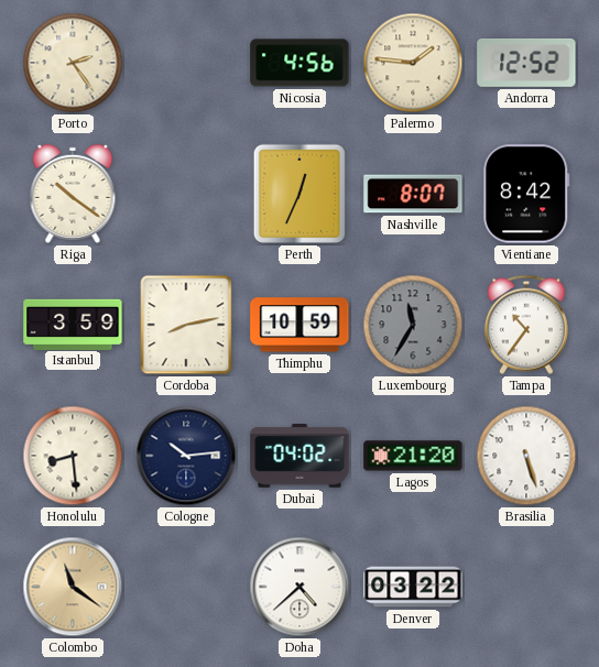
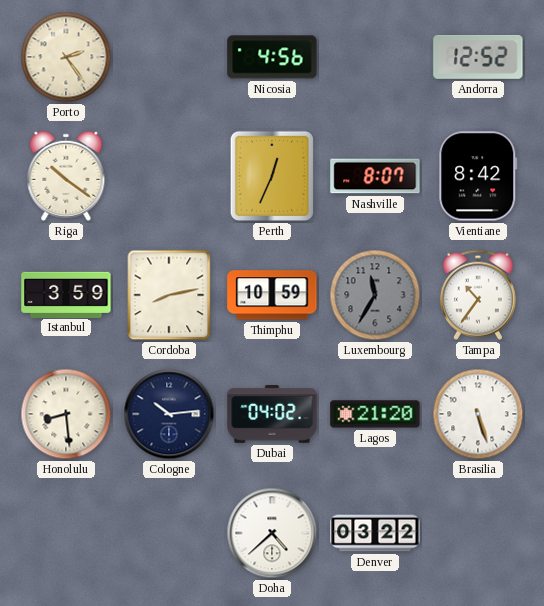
Palermo: 1:46 -> none
Colombo: 11:21 -> none
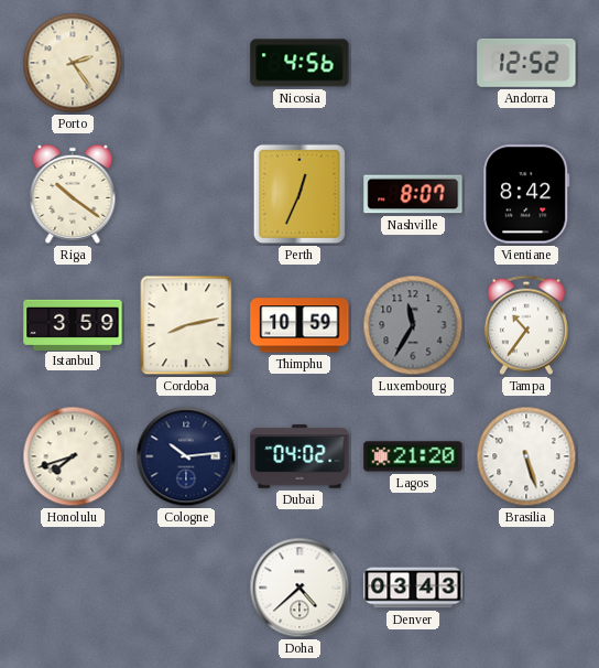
Honolulu: 8:29 -> 7:42
Denver: 03:22 -> 03:43
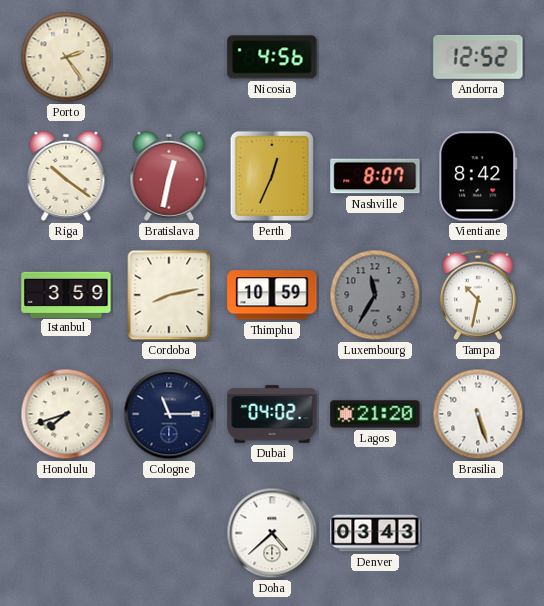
Bratislava: none -> 12:32
Tampa: 10:36 -> 10:32
Cologne: 10:14 -> 11:15
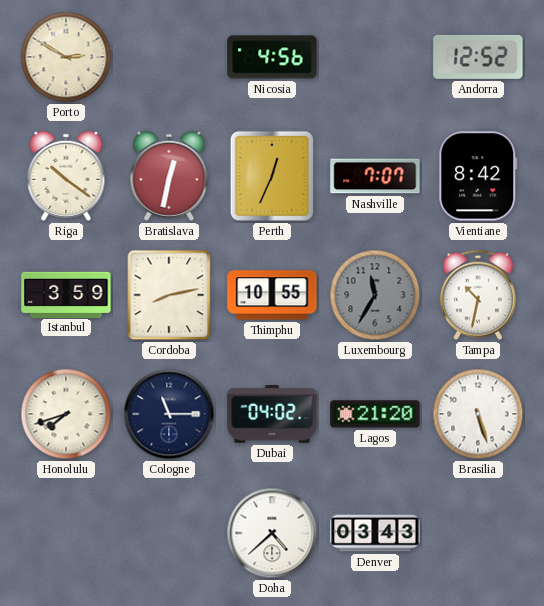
Porto: 2:24 -> 2:50
Nashville: 8:07 -> 7:07
Thimphu: 10:59 -> 10:55
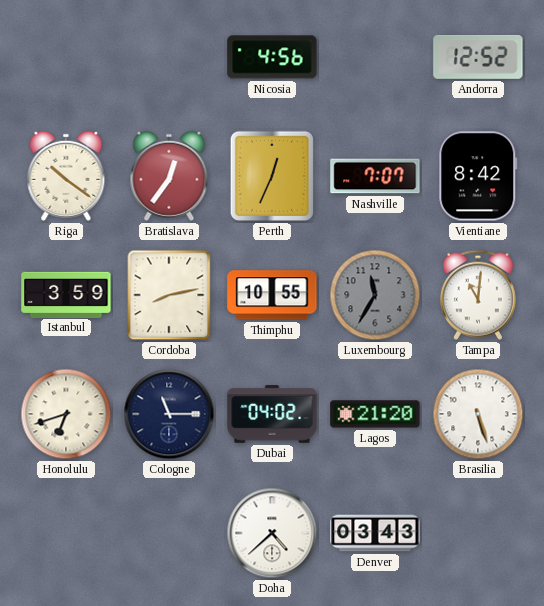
Porto: 2:50 -> none
Bratislava: 12:32 -> 12:36
Tampa: 10:32 -> 11:01
Honolulu: 7:42 -> 6:42
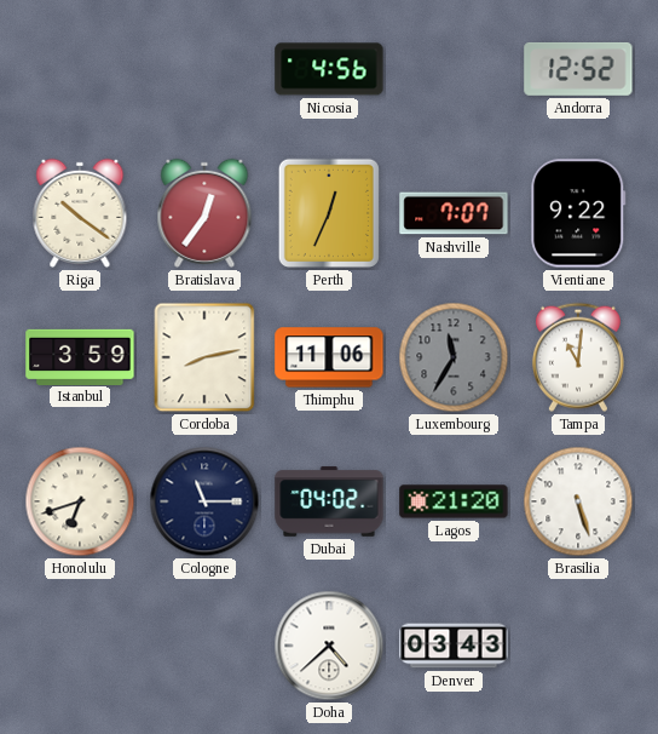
Vientiane: 8:42 -> 9:22
Thimphu: 10:55 -> 11:06
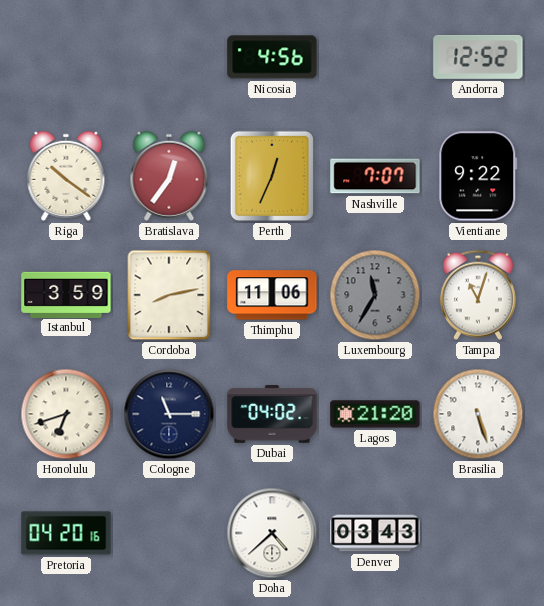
Tampa: 11:01 -> 11:03
Pretoria: none -> 04:20
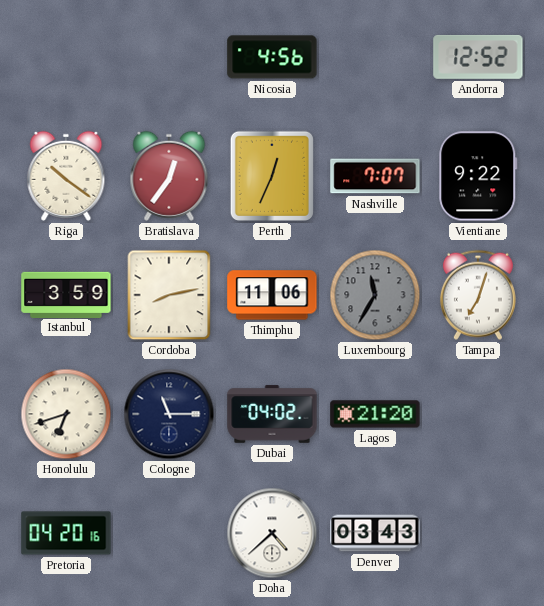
Tampa: 11:03 -> 7:03
Brasilia: 5:27 -> none
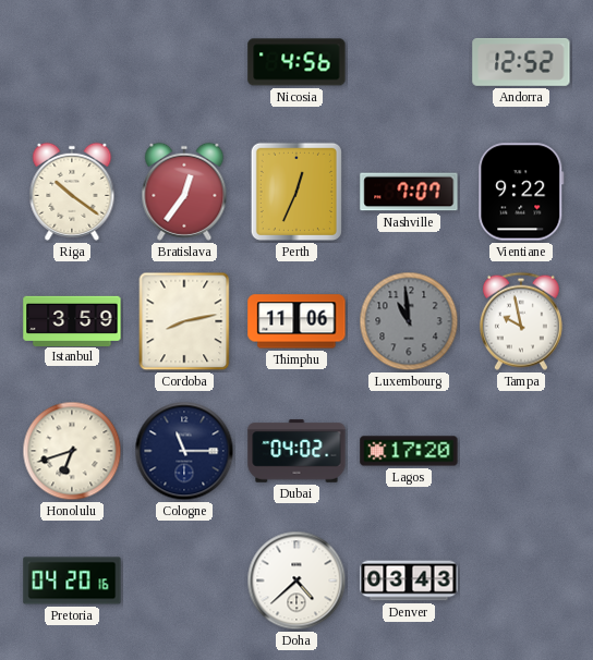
Luxembourg: 11:35 -> 10:59
Tampa: 7:03 -> 9:58
Lagos: 21:20 -> 17:20
